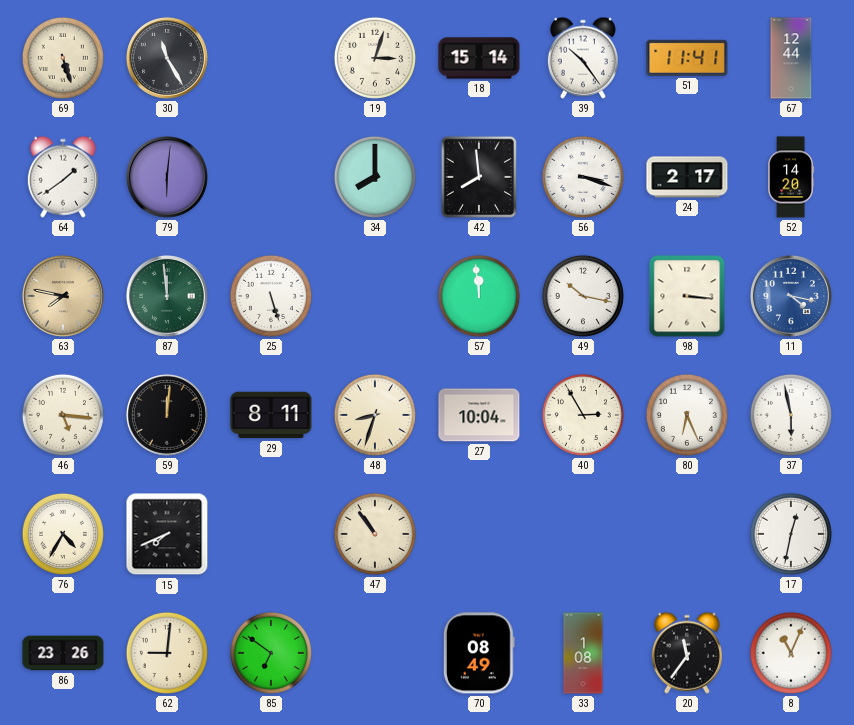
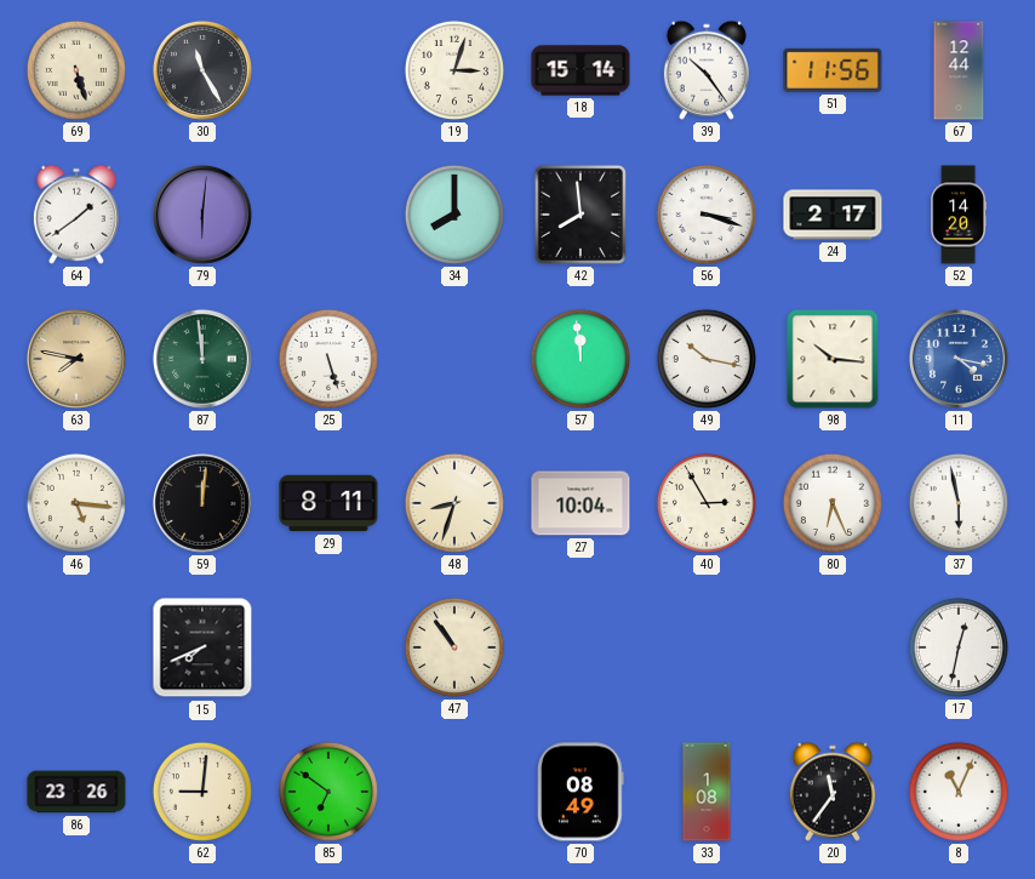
51: 11:41 -> 11:56
98: 3:16 -> 10:16
76: 4:35 -> none
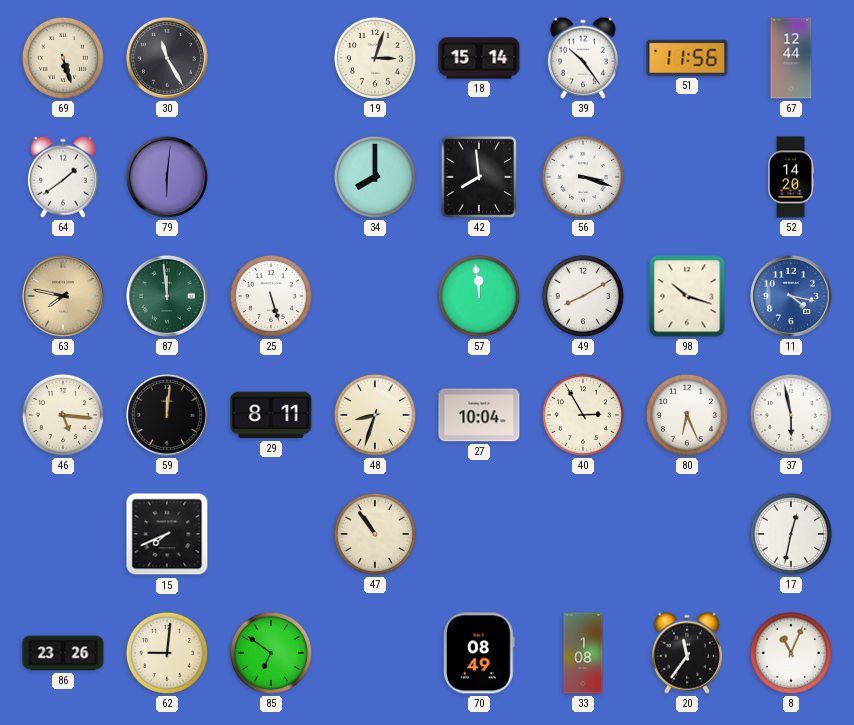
24: 2:17 -> none
49: 10:17 -> 8:10
98: 10:16 -> 10:18
